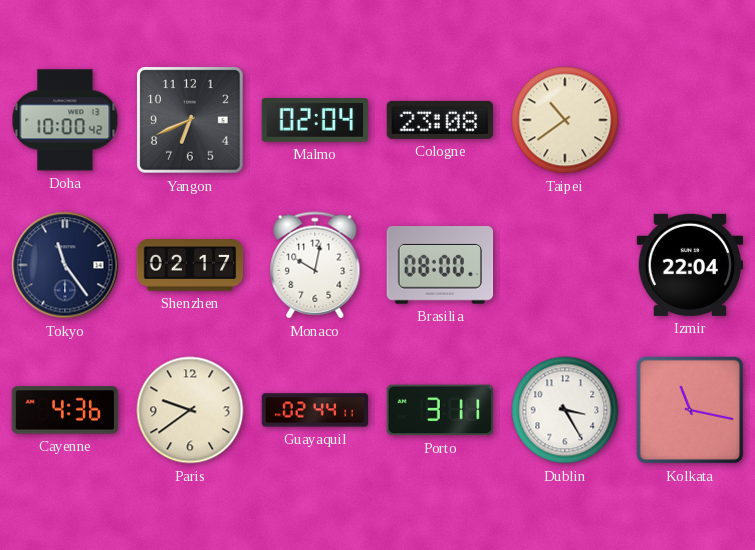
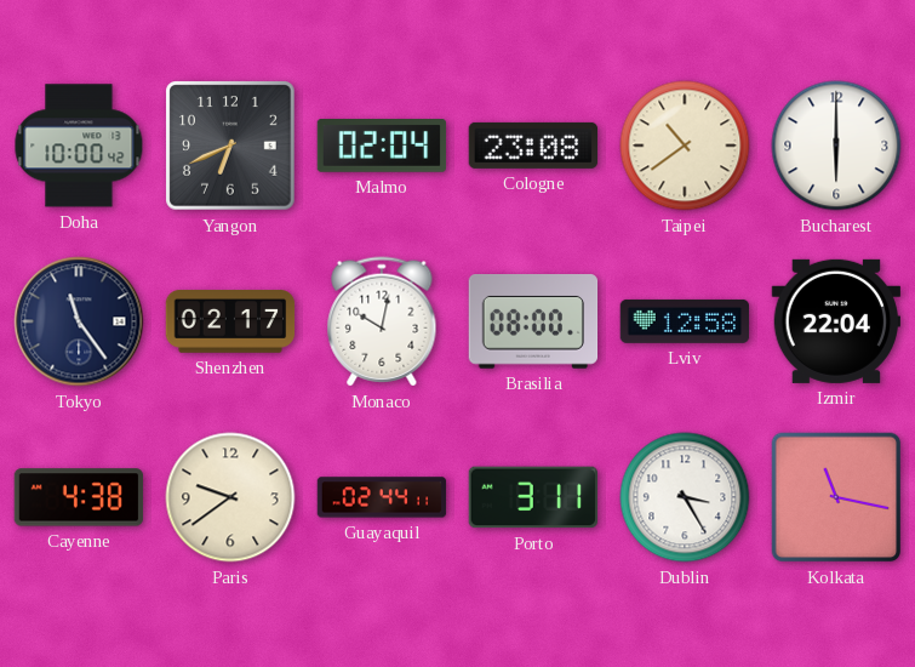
Bucharest: none -> 6:00
Lviv: none -> 12:58
Cayenne: 4:36 -> 4:38
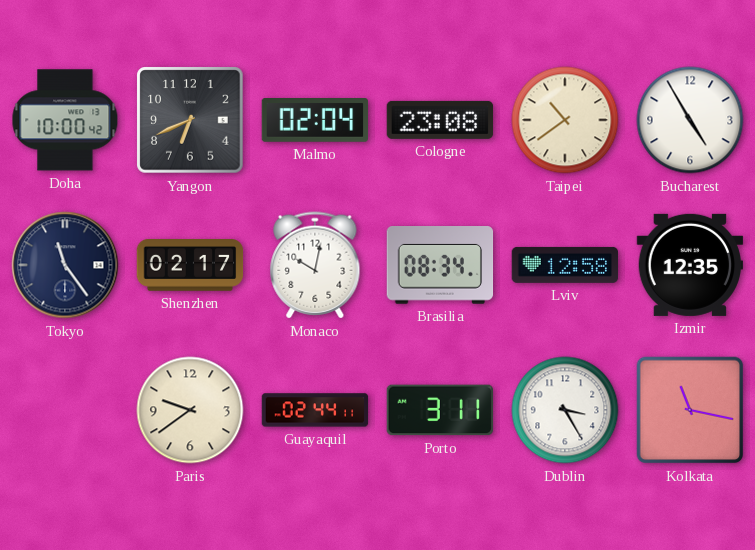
Bucharest: 6:00 -> 4:55
Brasilia: 08:00 -> 08:34
Izmir: 22:04 -> 12:35
Cayenne: 4:38 -> none
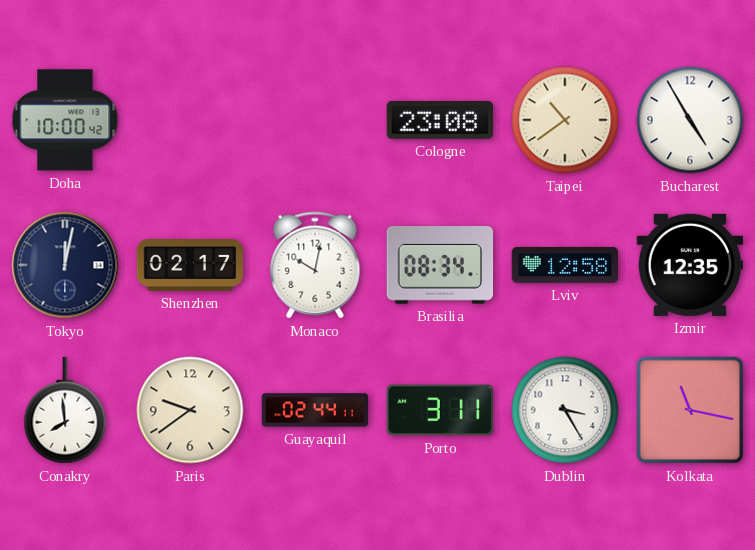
Yangon: 6:41 -> none
Malmo: 02:04 -> none
Tokyo: 11:24 -> 12:02
Conakry: none -> 7:59
